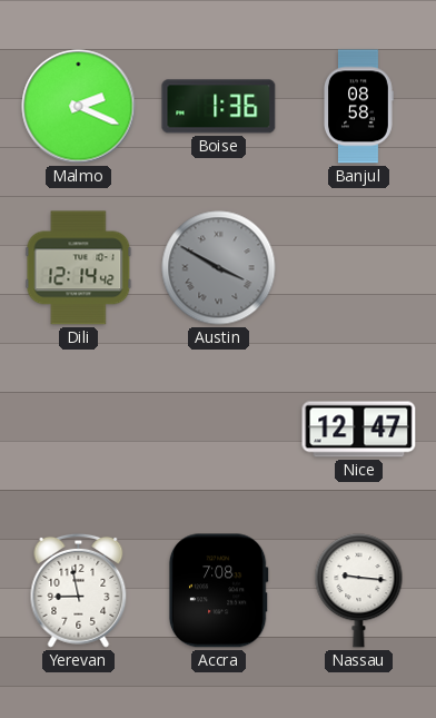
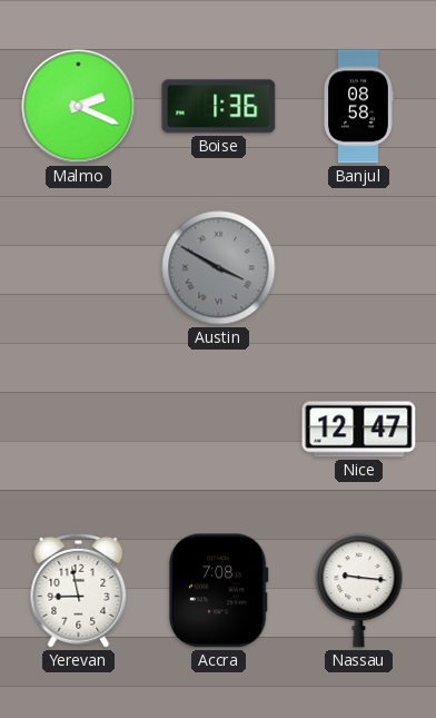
Dili: 12:14 -> none
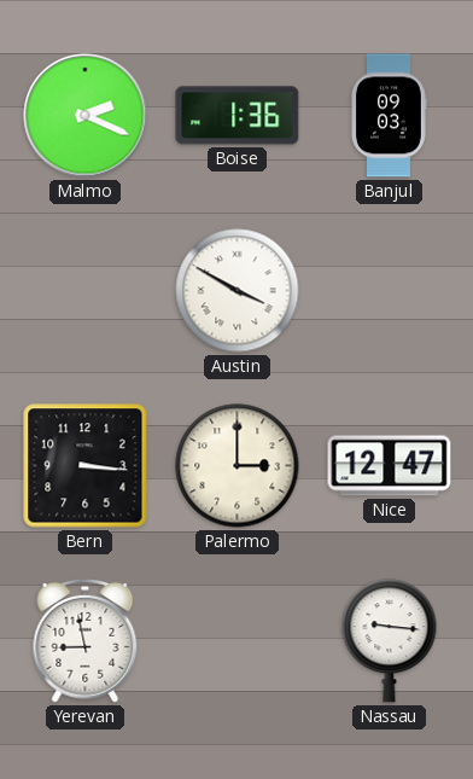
Banjul: 08:58 -> 09:03
Austin dial: grey -> white
Bern: none -> 3:16
Palermo: none -> 3:00
Accra: 7:08 -> none
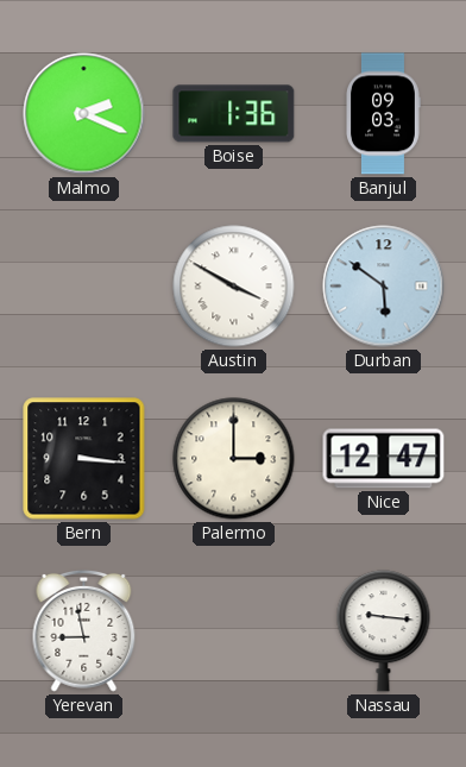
Durban: none -> 5:51
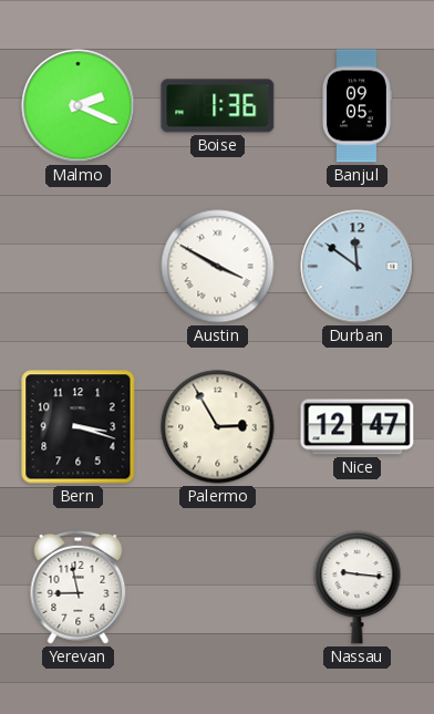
Banjul: 09:03 -> 09:05
Durban: 5:51 -> 11:51
Bern: 3:16 -> 3:18
Palermo: 3:00 -> 2:55
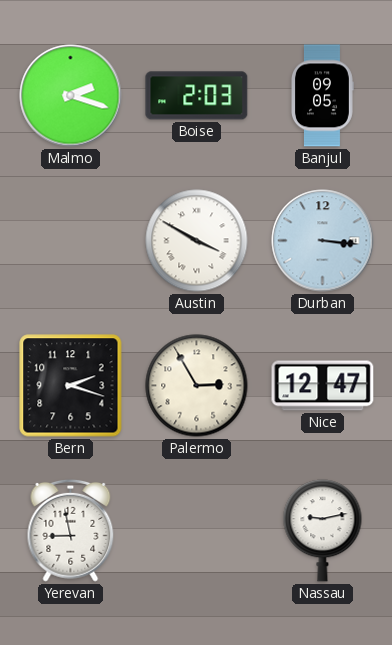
Malmo: 2:19 -> 2:18
Boise: 1:36 -> 2:03
Durban: 11:51 -> 3:16
Bern: 3:18 -> 2:18
Nassau: 9:16 -> 9:13
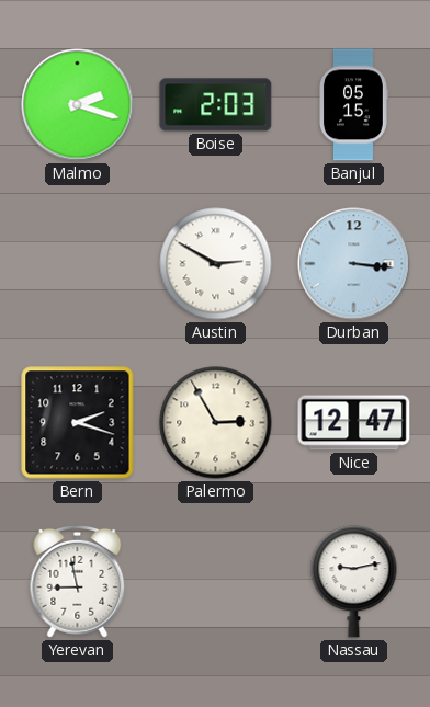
Banjul: 09:05 -> 05:15
Austin: 3:50 -> 2:50
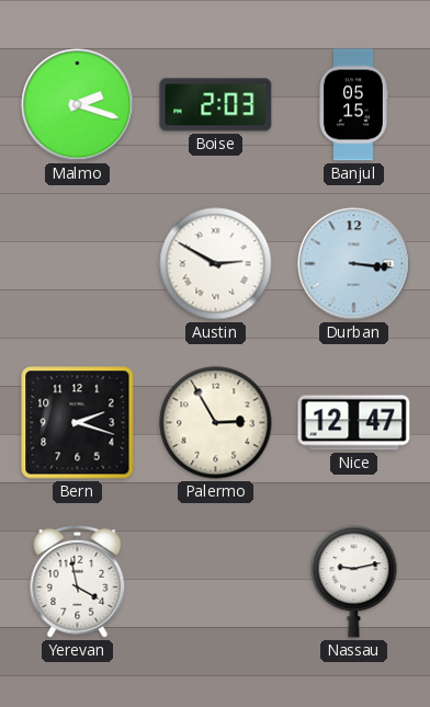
Yerevan: 8:58 -> 3:58
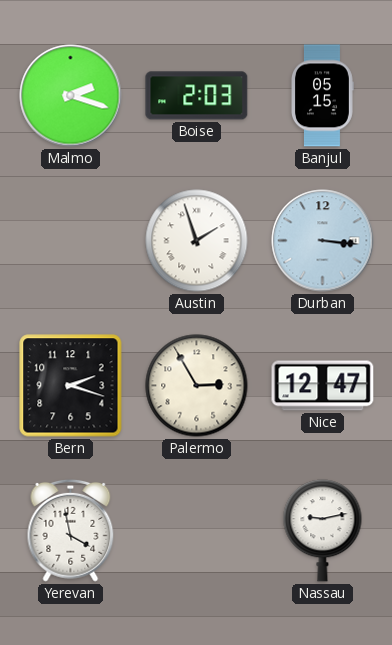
Austin: 2:50 -> 1:57
